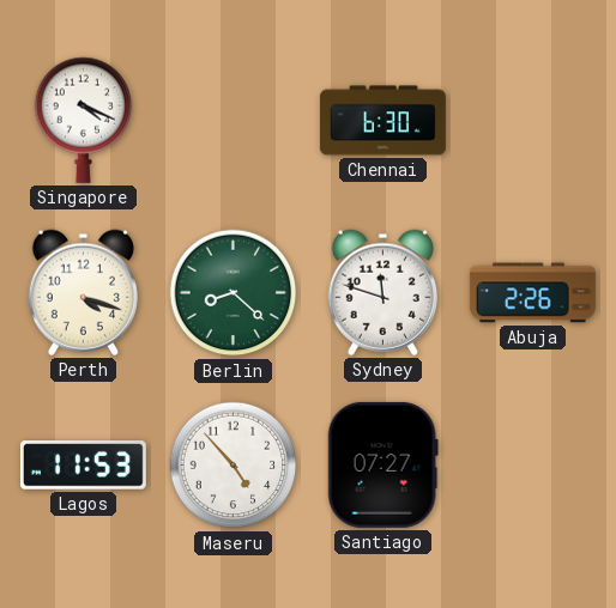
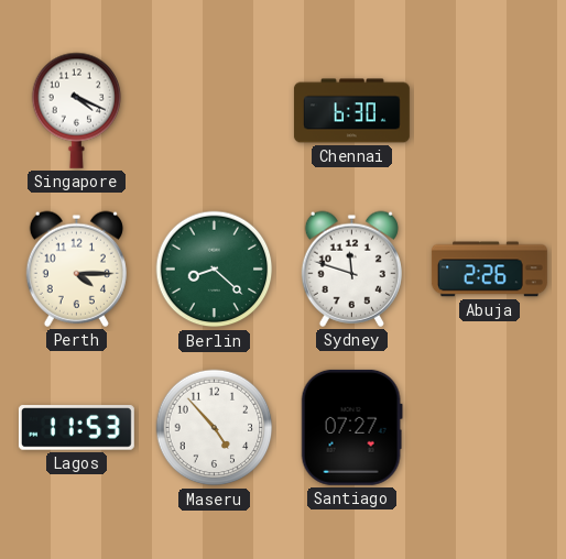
Perth: 4:18 -> 4:15
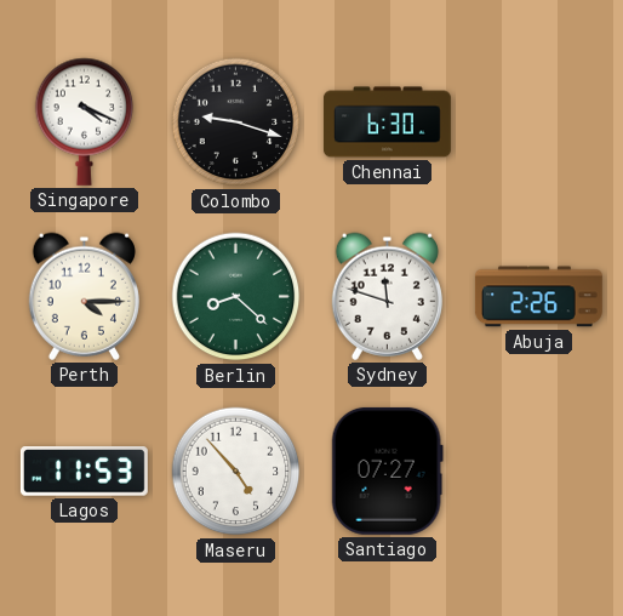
Colombo: none -> 9:18
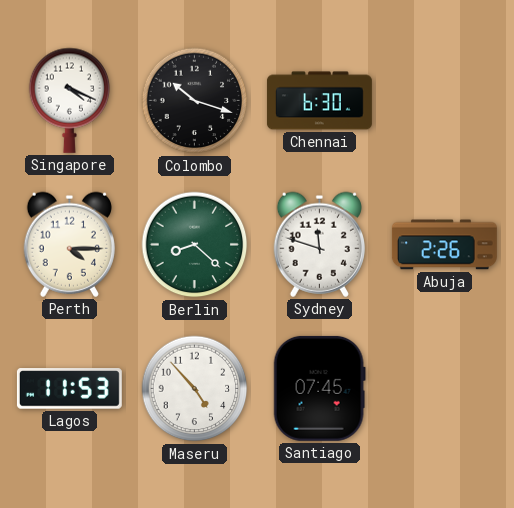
Colombo: 9:18 -> 10:18
Santiago: 07:27 -> 07:45
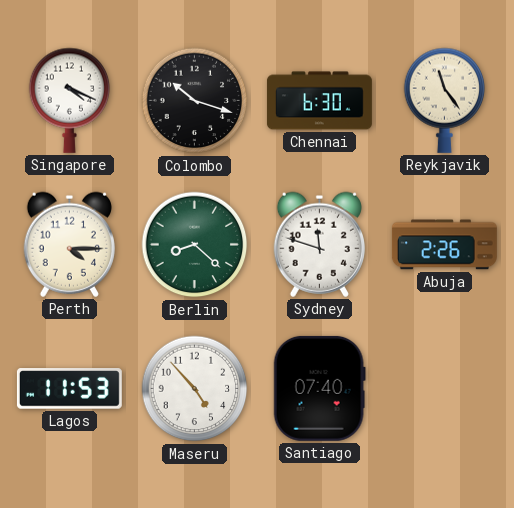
Reykjavik: none -> 11:24
Santiago: 07:45 -> 07:40
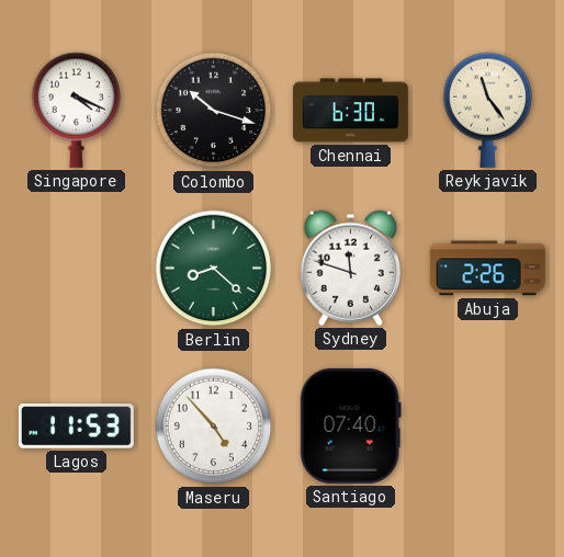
Perth: 4:15 -> none
